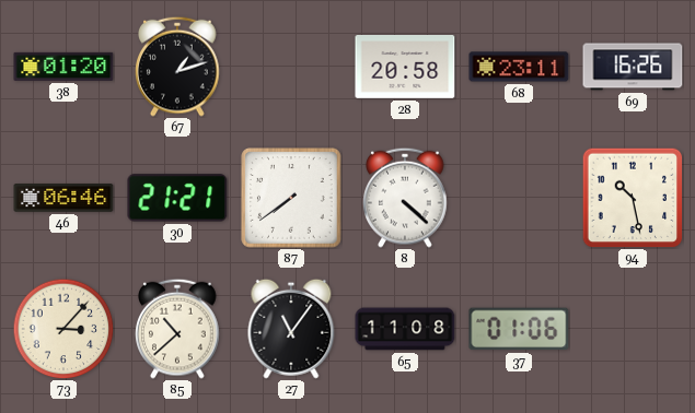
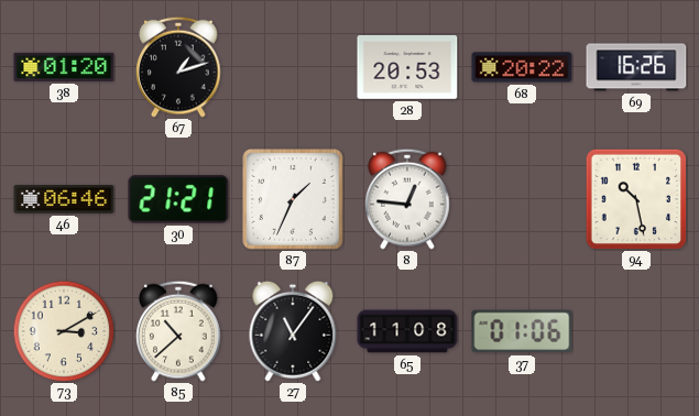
28: 20:58 -> 20:53
68: 23:11 -> 20:22
87: 7:39 -> 1:34
8: 4:22 -> 12:46
73: 3:07 -> 3:10
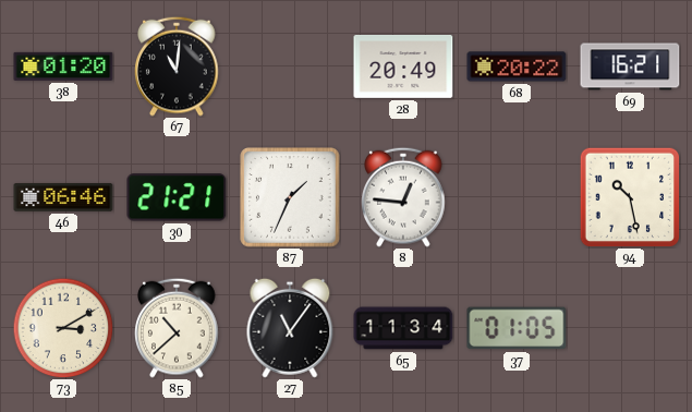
67: 1:12 -> 11:01
28: 20:53 -> 20:49
69: 16:26 -> 16:21
65: 11:08 -> 11:34
37: 01:06 -> 01:05
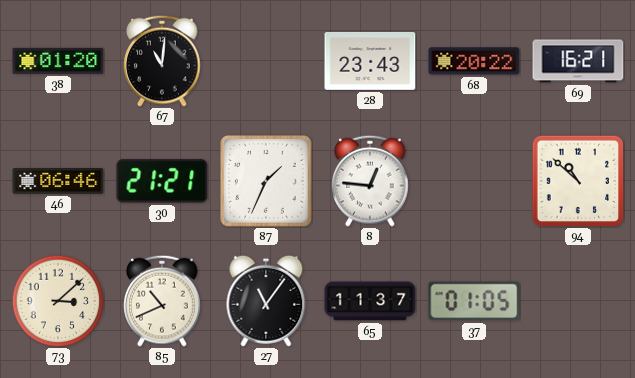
28: 20:49 -> 23:43
94: 10:28 -> 10:52
73: 3:10 -> 3:08
85: 10:38 -> 10:41
65: 11:34 -> 11:37
